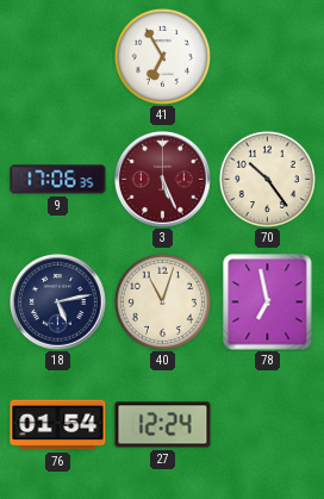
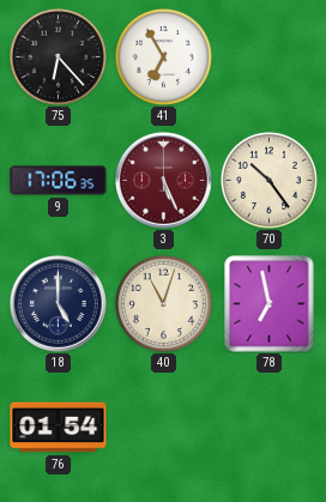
75: none -> 6:23
18: 5:13 -> 5:00
27: 12:24 -> none
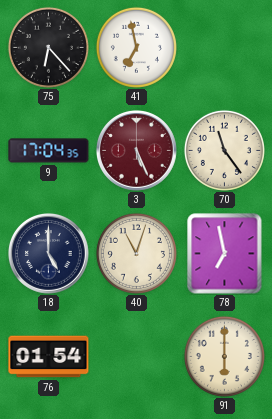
41: 6:55 -> 6:58
9: 17:06 -> 17:04
70: 10:24 -> 11:24
91: none -> 6:00
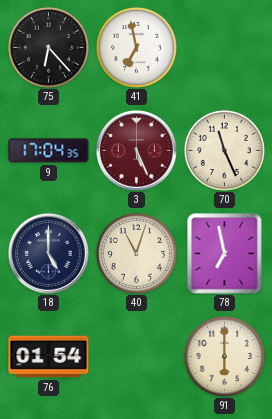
70: 11:24 -> 11:26
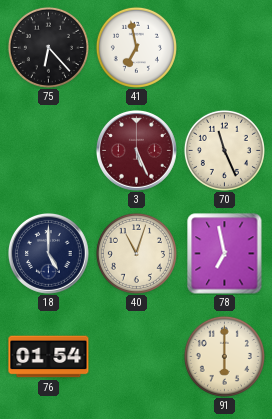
9: 17:04 -> none
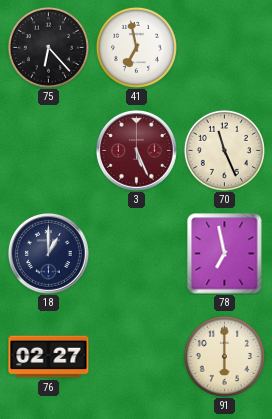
18: 5:00 -> 1:00
40: 11:03 -> none
76: 01:54 -> 02:27
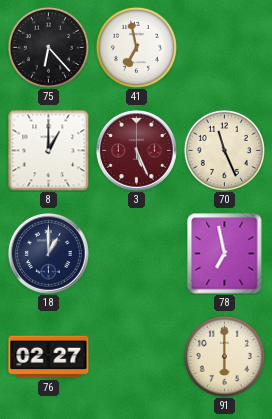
8: none -> 1:00
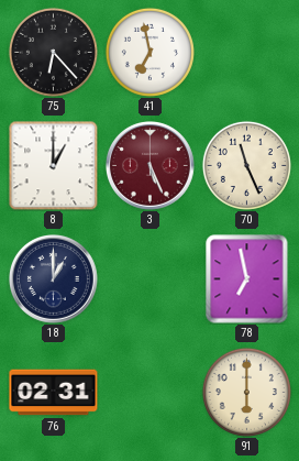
76: 02:27 -> 02:31
